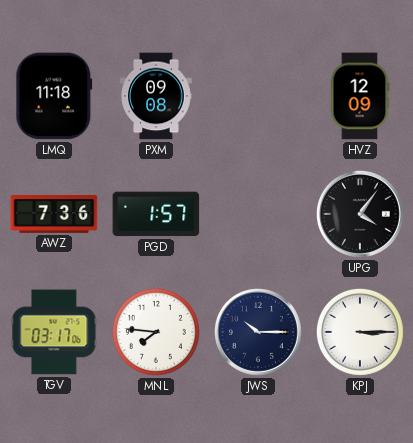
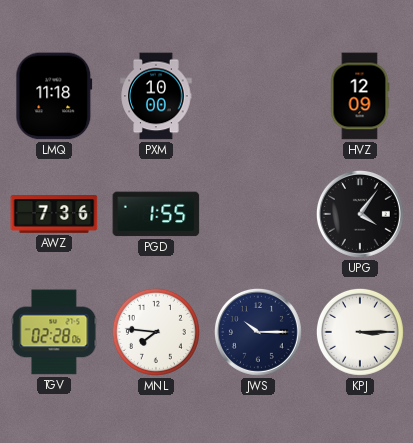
PXM: 09:08 -> 10:00
PGD: 1:57 -> 1:55
TGV: 03:17 -> 02:28
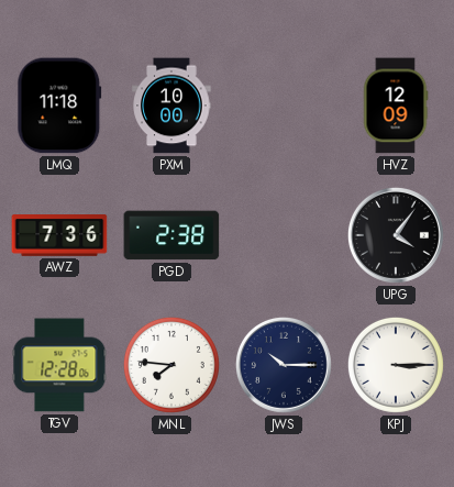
PGD: 1:55 -> 2:38
TGV: 02:28 -> 12:28
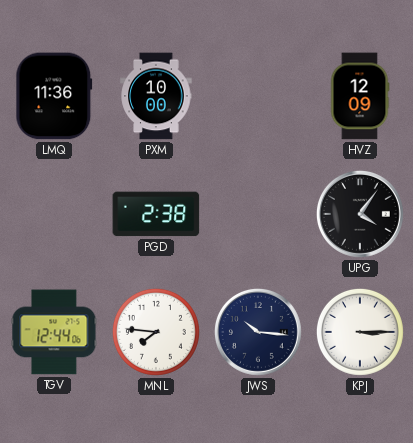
LMQ: 11:18 -> 11:36
AWZ: 7:36 -> none
TGV: 12:28 -> 12:44
JWS: 10:15 -> 10:16
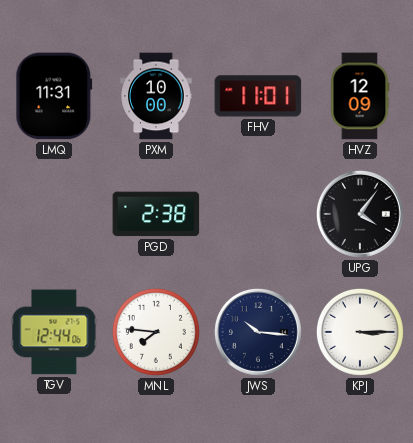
LMQ: 11:36 -> 11:31
FHV: none -> 11:01
